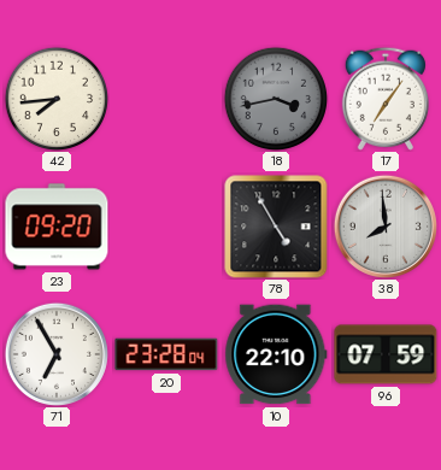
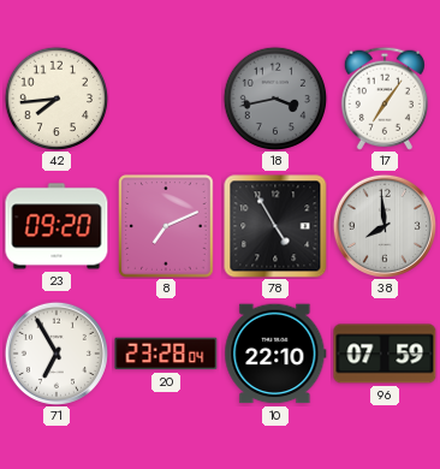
8: none -> 7:11
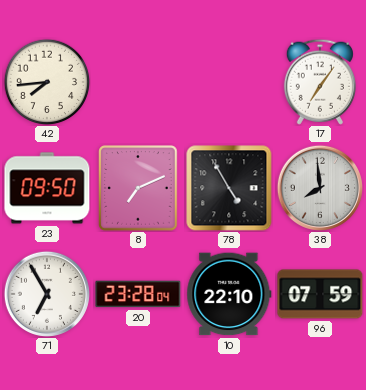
18: 3:43 -> none
23: 09:20 -> 09:50
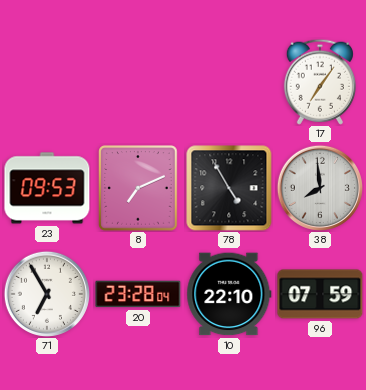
42: 7:44 -> none
23: 09:50 -> 09:53
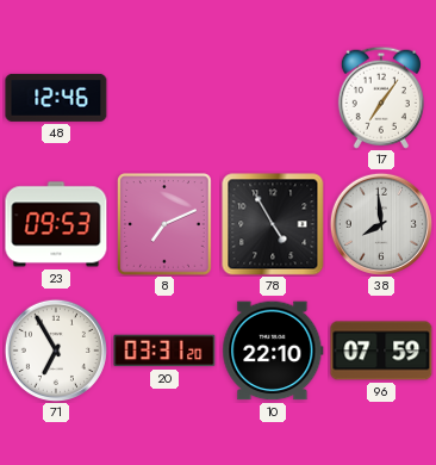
48: none -> 12:46
20: 23:28 -> 03:31
